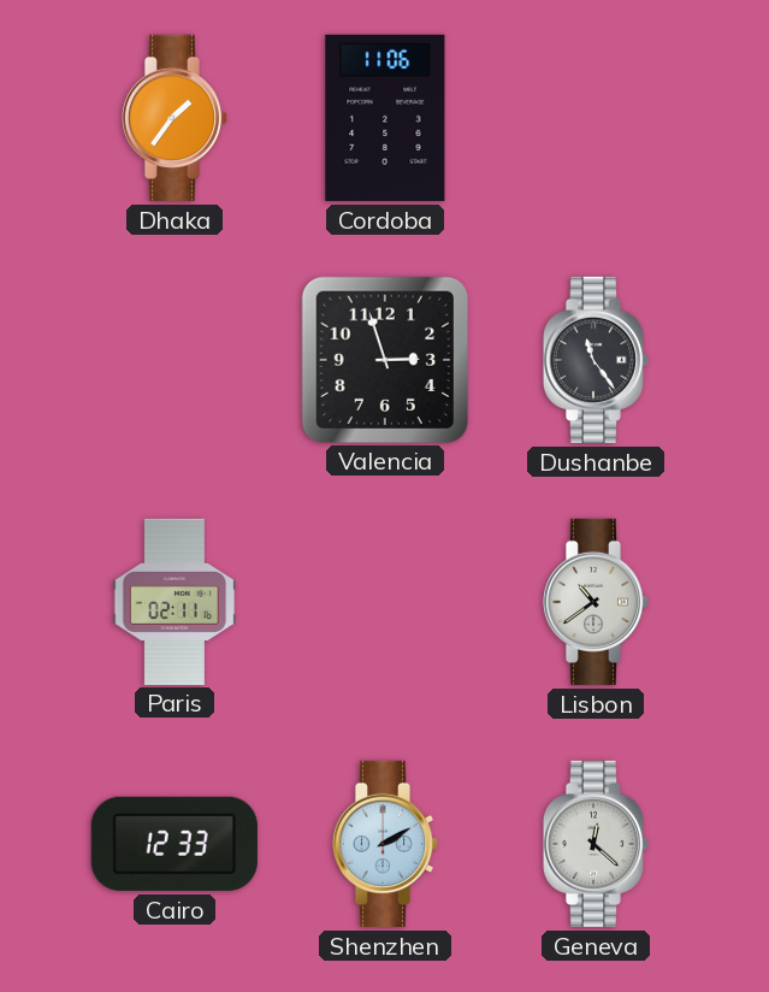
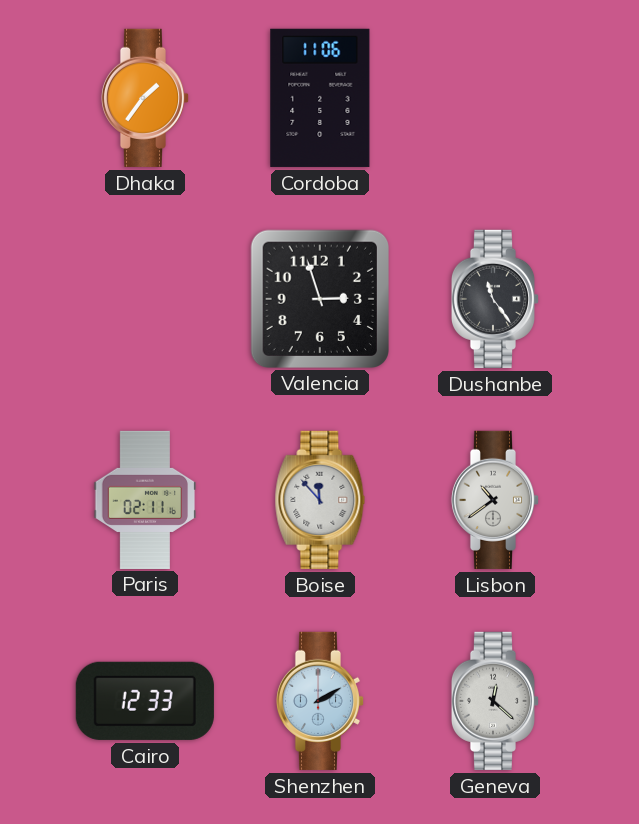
Boise: none -> 11:53
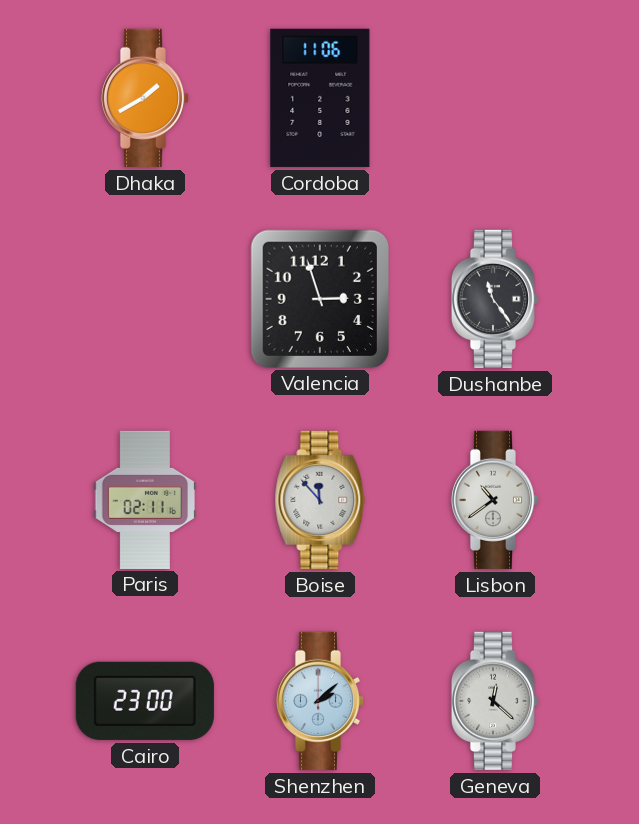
Dhaka: 1:36 -> 1:40
Cairo: 12:33 -> 23:00
Shenzhen: 2:10 -> 2:08
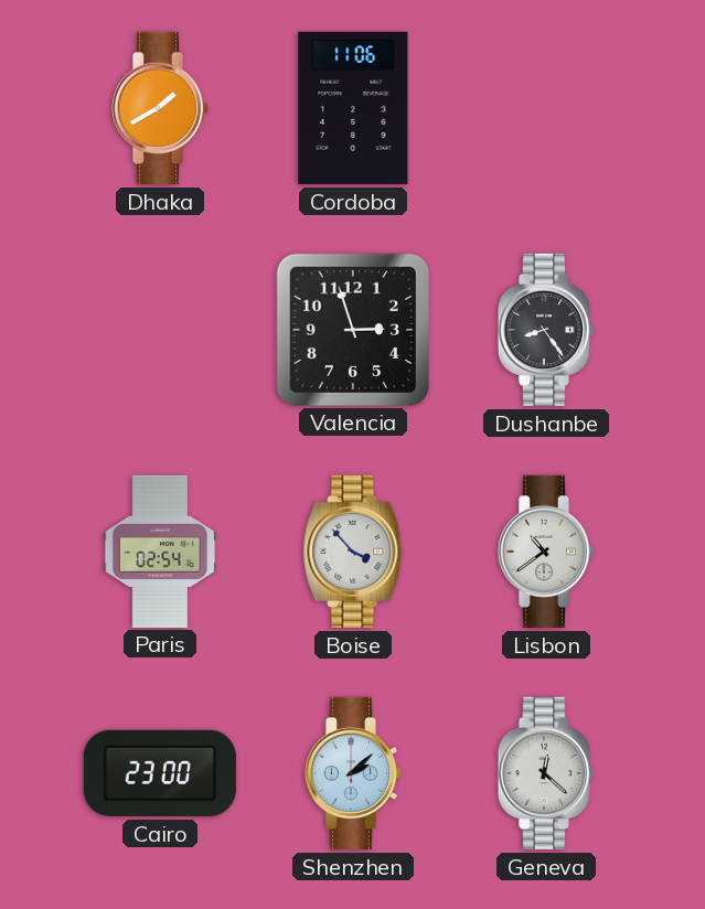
Dushanbe: 11:24 -> 8:24
Paris: 02:11 -> 02:54
Boise: 11:53 -> 3:53
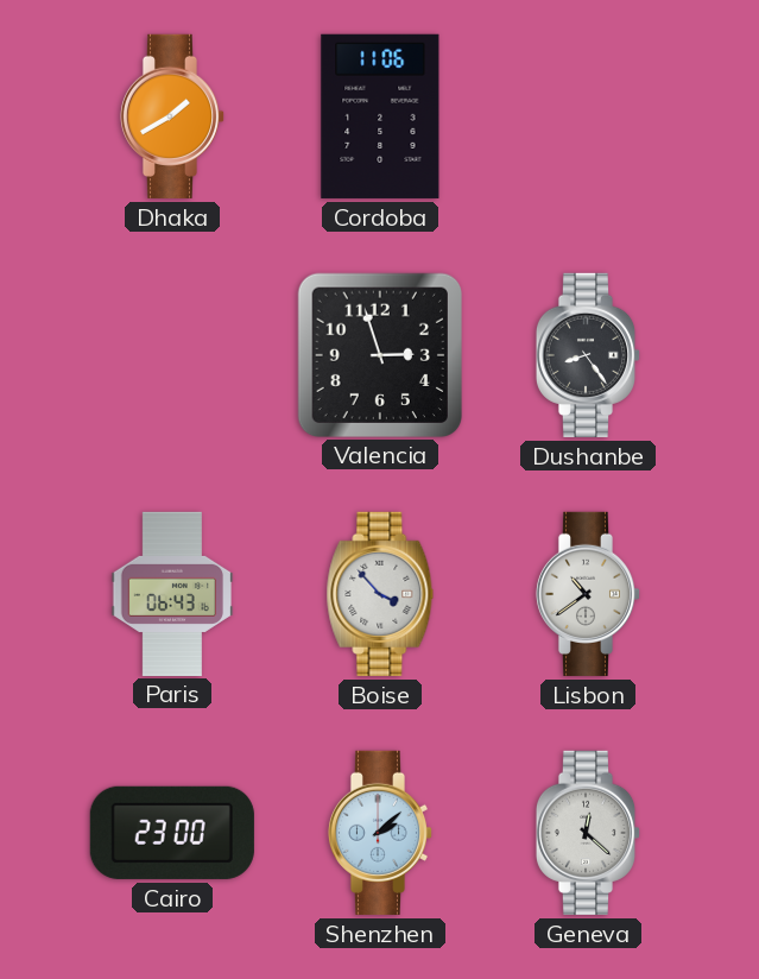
Paris: 02:54 -> 06:43
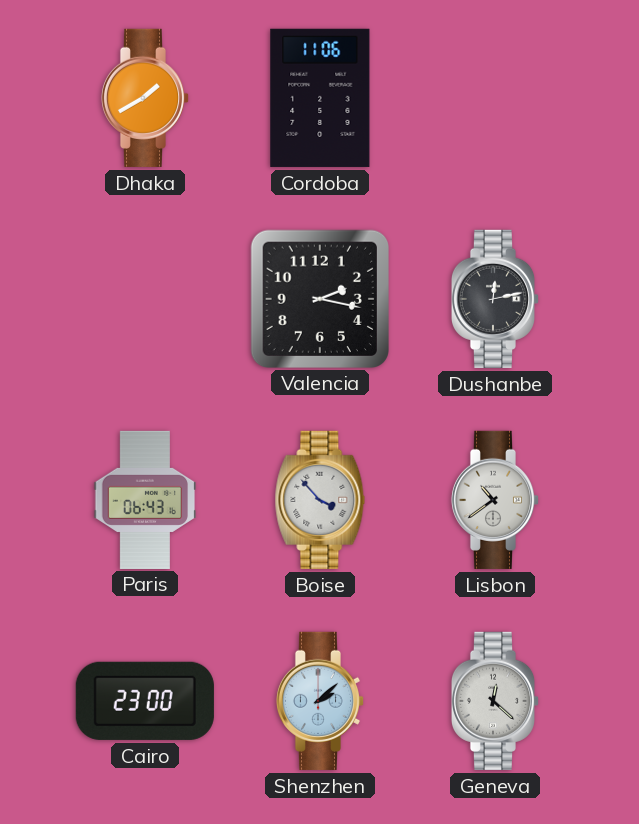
Valencia: 2:57 -> 2:17
Dushanbe: 8:24 -> 12:13
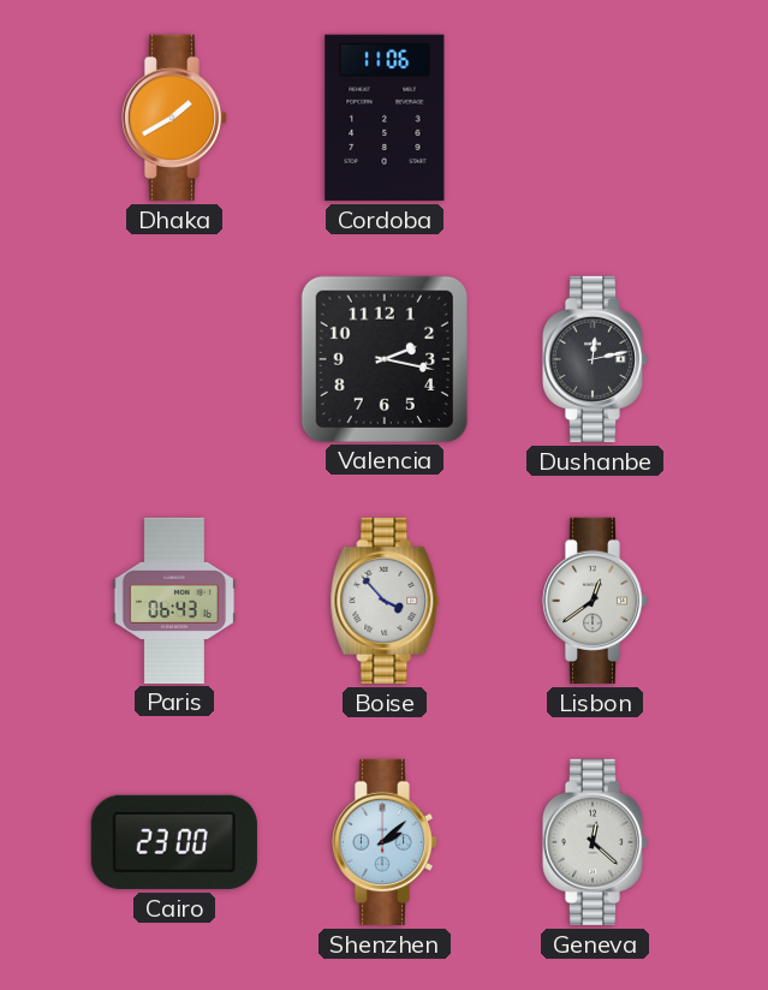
Lisbon: 10:39 -> 12:39
